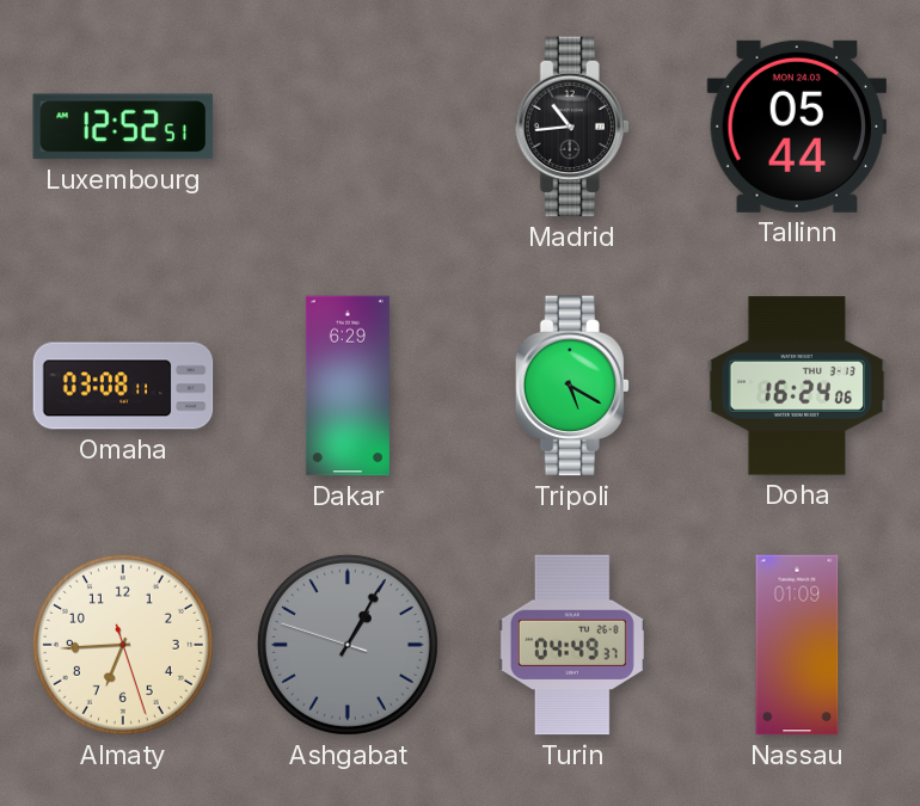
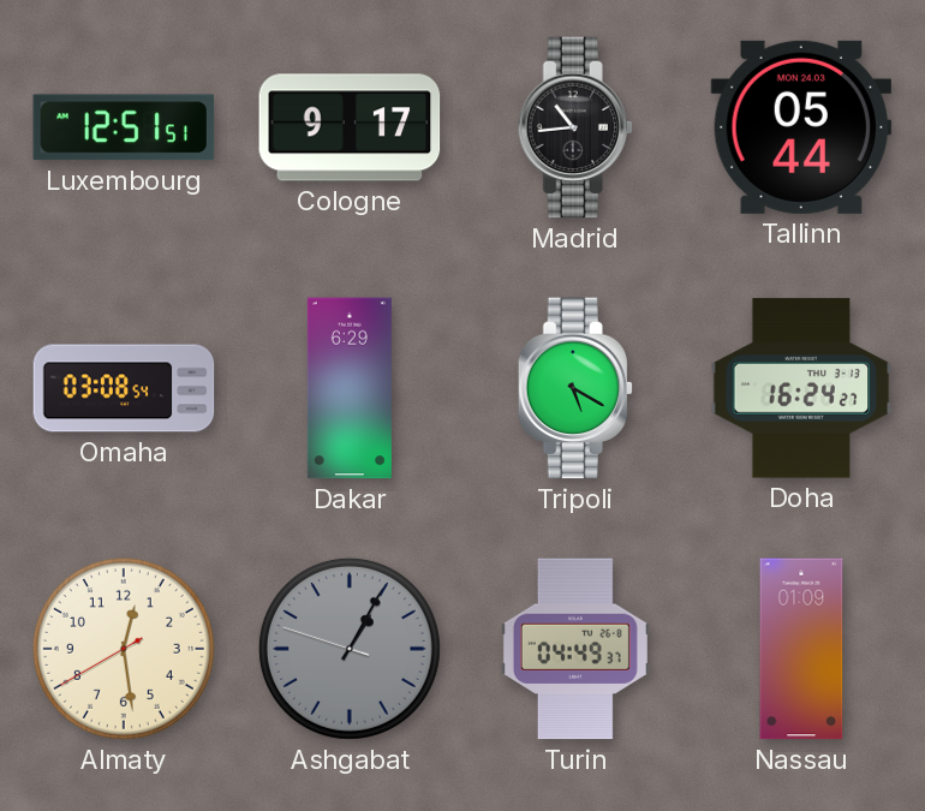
Luxembourg: 12:52 -> 12:51
Cologne: none -> 9:17
Omaha: 03:08:11 -> 03:08:54
Doha: 16:24:06 -> 16:24:27
Almaty: 6:44 -> 12:28
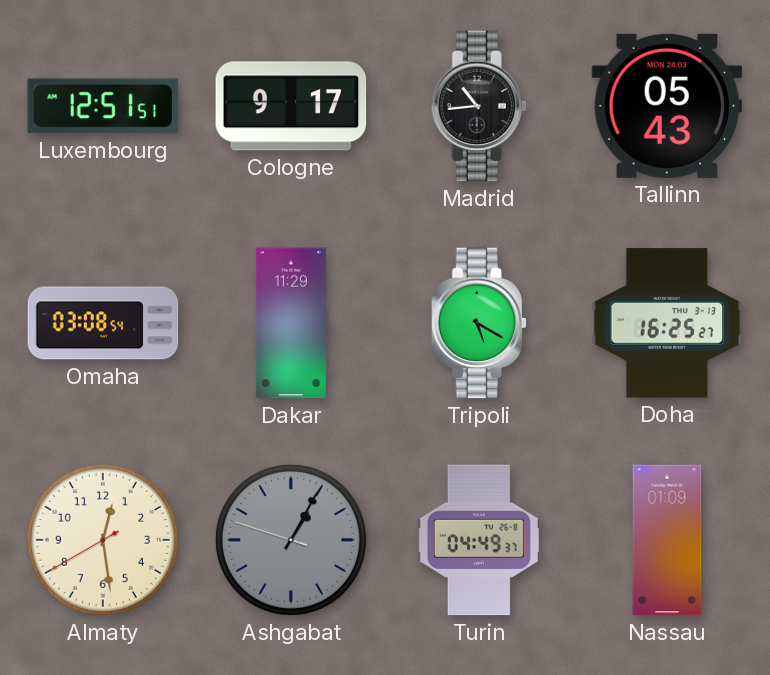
Tallinn: 05:44 -> 05:43
Dakar: 6:29 -> 11:29
Doha: 16:24 -> 16:25
